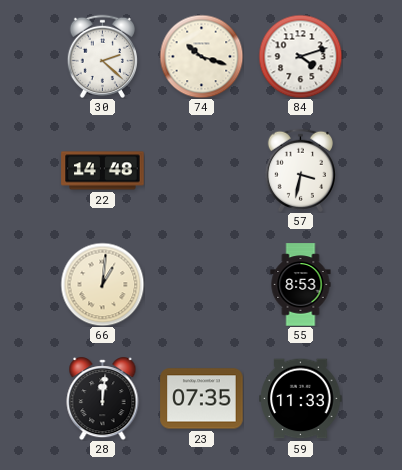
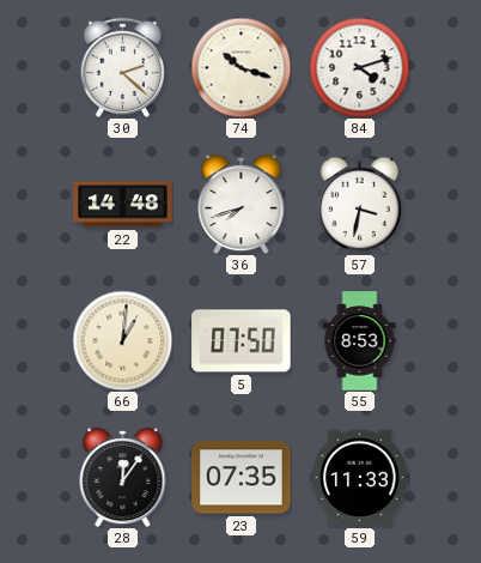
36: none -> 7:42
5: none -> 07:50
28: 12:01 -> 12:06
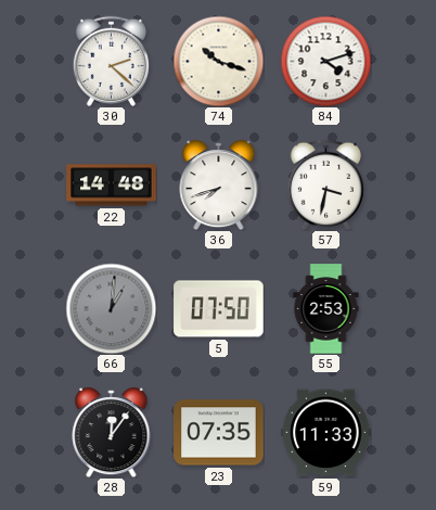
66 dial: cream -> grey
55: 8:53 -> 2:53
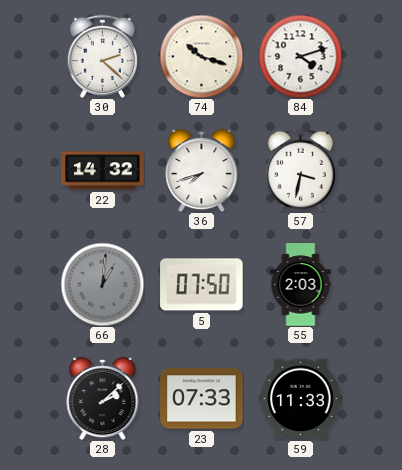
22: 14:48 -> 14:32
55: 2:53 -> 2:03
28: 12:06 -> 2:08
23: 07:35 -> 07:33
